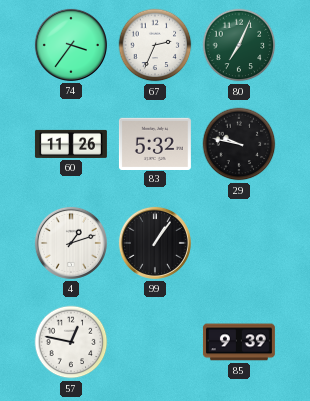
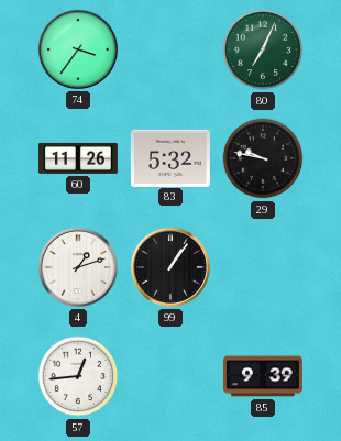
67: 2:34 -> none
57: 12:47 -> 12:44
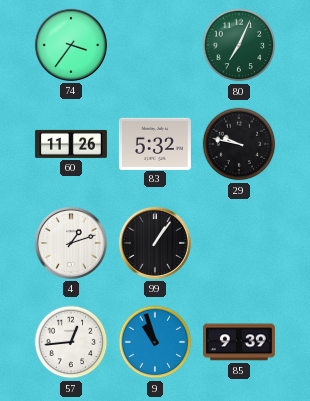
9: none -> 10:57
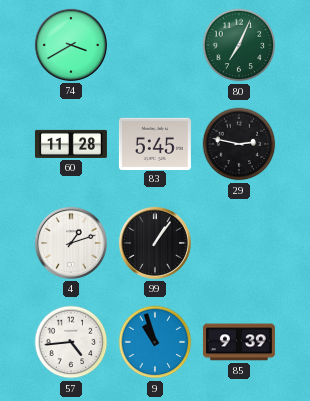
74: 3:36 -> 3:40
60: 11:26 -> 11:28
83: 5:32 -> 5:45
29: 9:47 -> 2:47
57: 12:44 -> 4:44
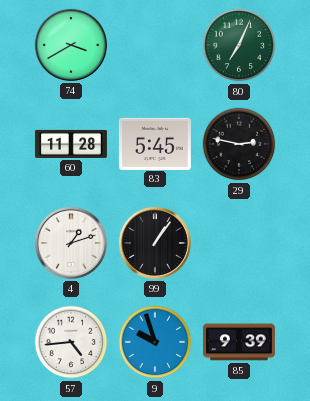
9: 10:57 -> 9:57
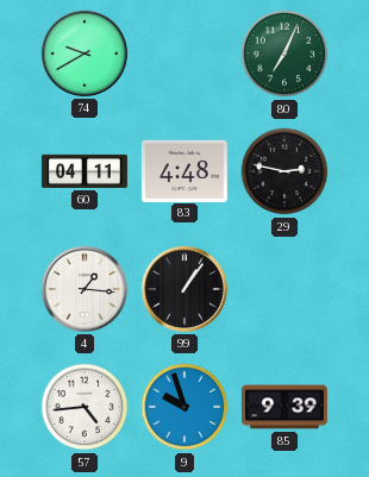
74: 3:40 -> 9:40
60: 11:28 -> 04:11
83: 5:45 -> 4:48
4: 1:12 -> 1:16
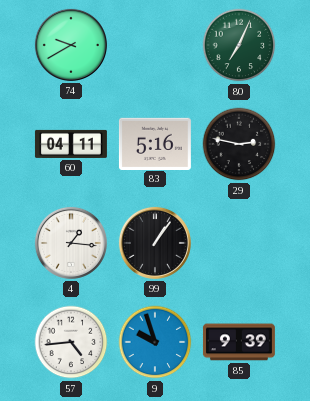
83: 4:48 -> 5:16
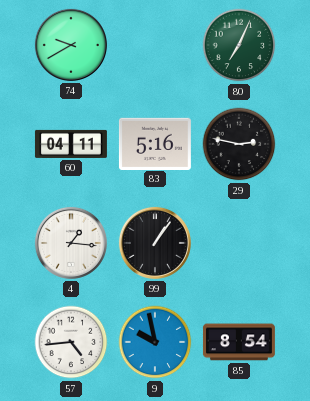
9: 9:57 -> 9:58
85: 9:39 -> 8:54
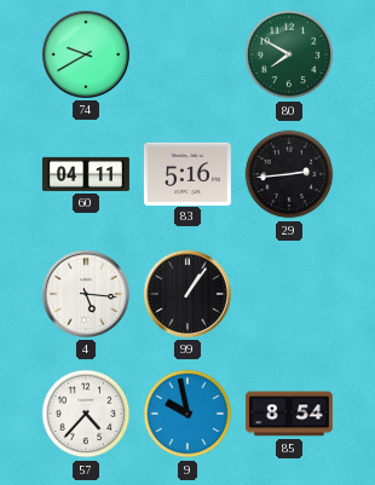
80: 7:04 -> 7:50
29: 2:47 -> 2:44
4: 1:16 -> 5:16
57: 4:44 -> 4:37
